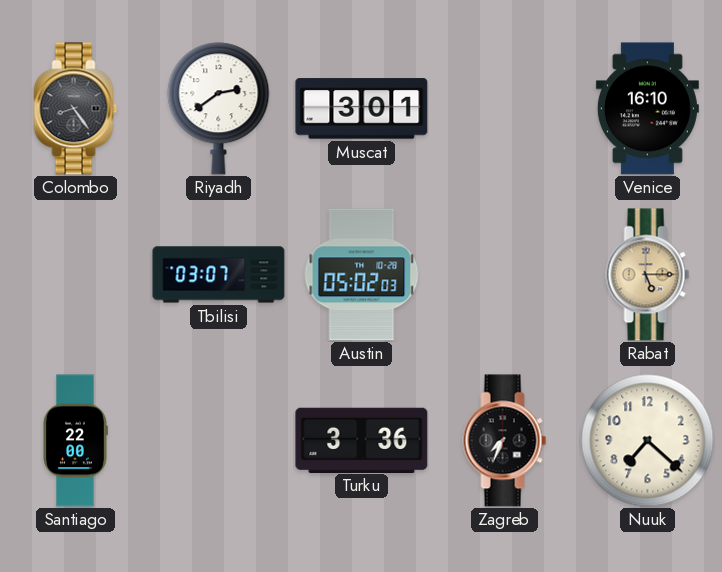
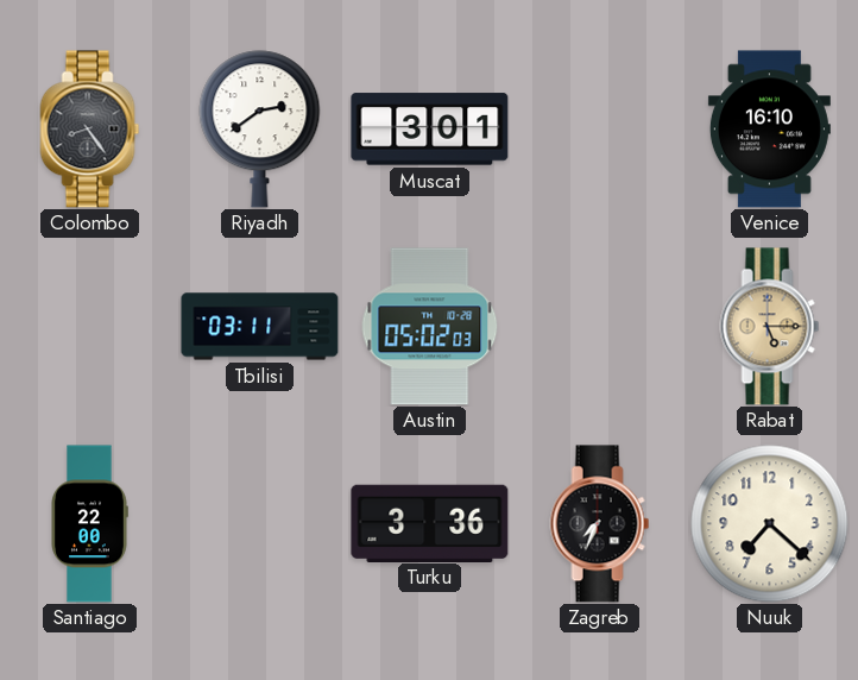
Tbilisi: 03:07 -> 03:11
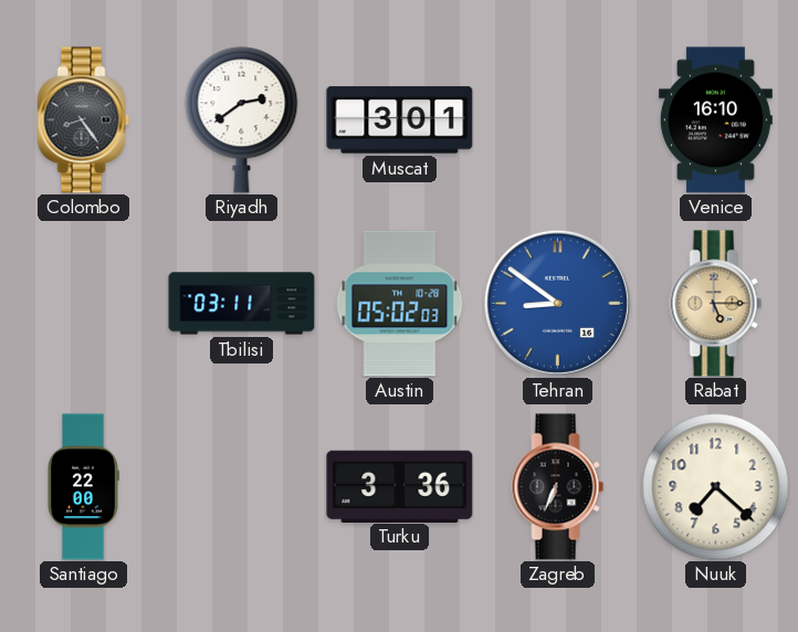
Tehran: none -> 8:51
Zagreb: 7:34 -> 6:34
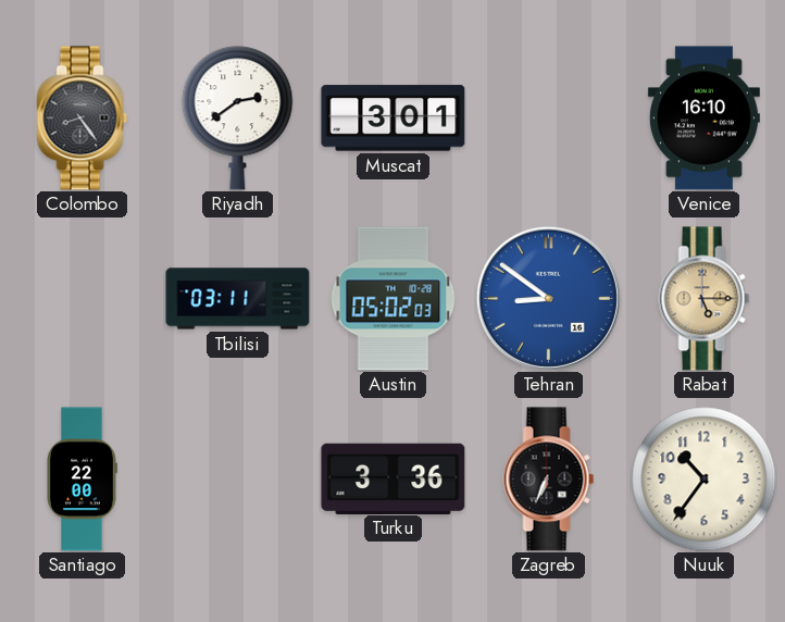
Nuuk: 7:22 -> 10:36
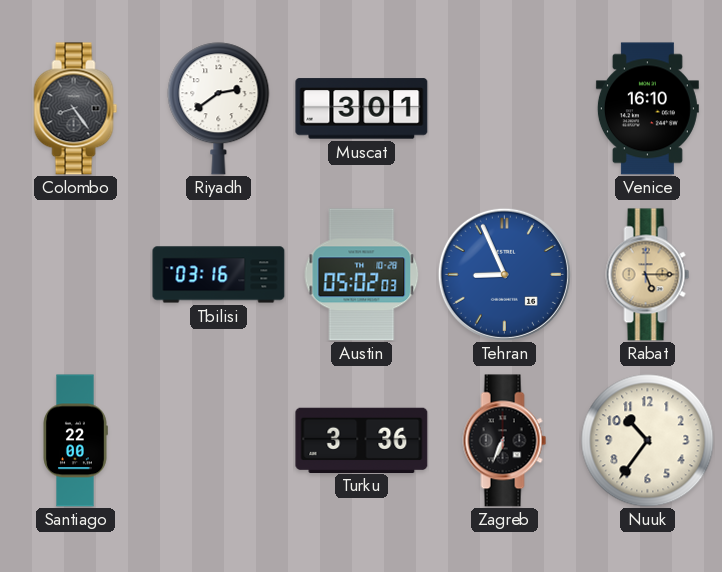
Tbilisi: 03:11 -> 03:16
Tehran: 8:51 -> 8:56
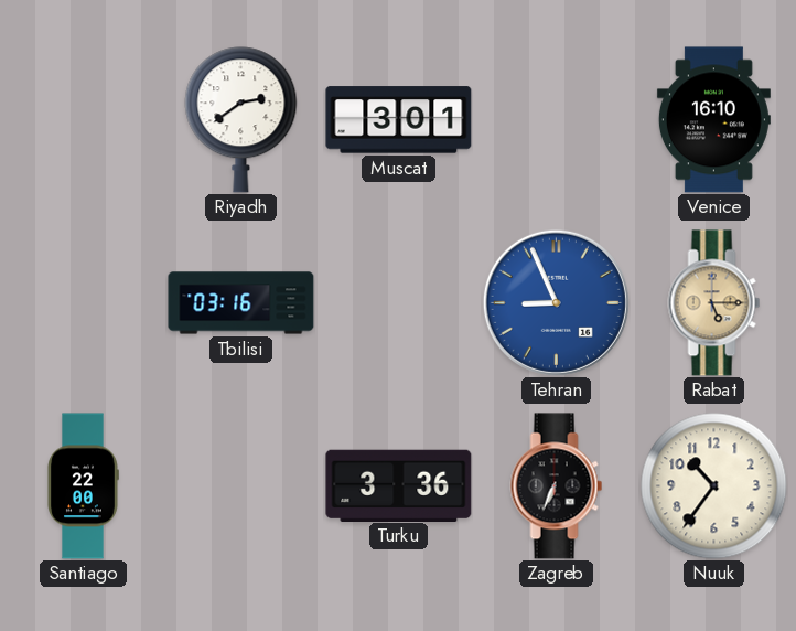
Colombo: 8:24 -> none
Austin: 05:02 -> none
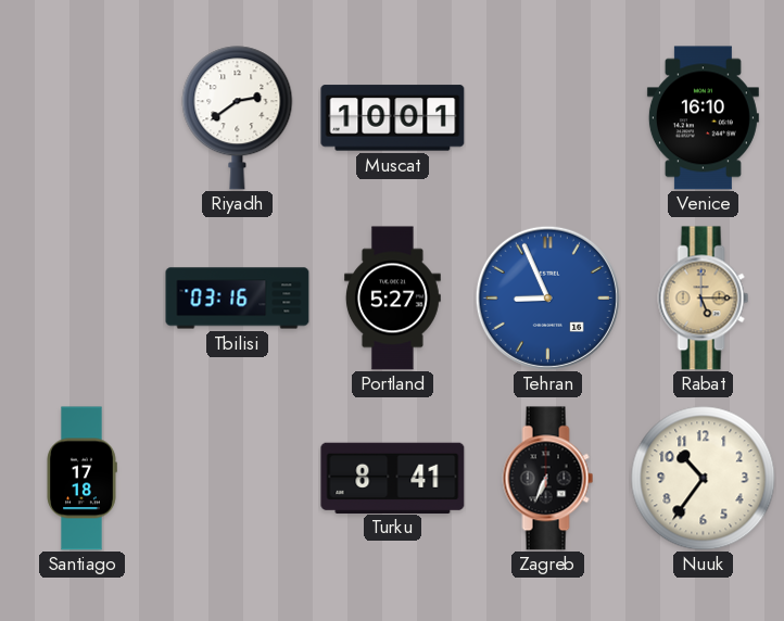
Muscat: 3:01 -> 10:01
Portland: none -> 5:27
Santiago: 22:00 -> 17:18
Turku: 3:36 -> 8:41
